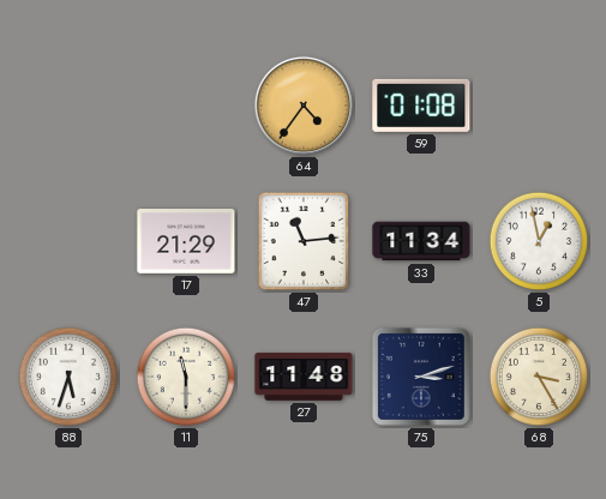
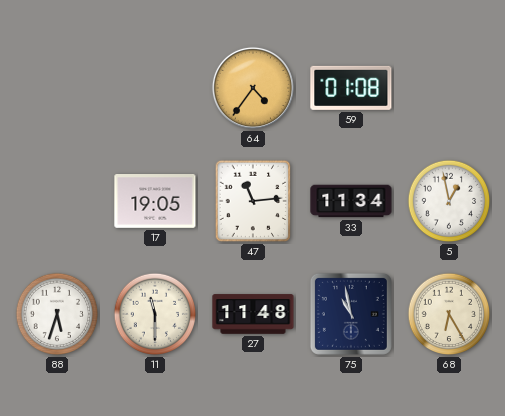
17: 21:29 -> 19:05
75: 3:12 -> 10:58
68: 3:25 -> 6:25
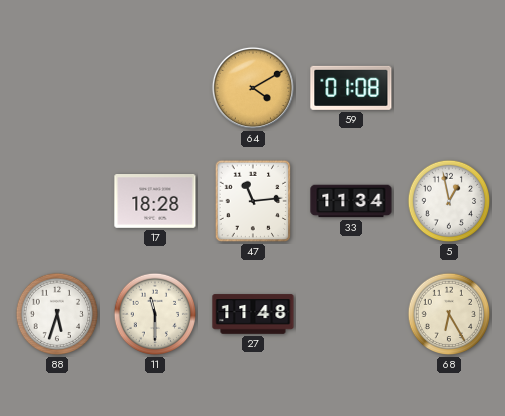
64: 4:36 -> 4:10
17: 19:05 -> 18:28
75: 10:58 -> none
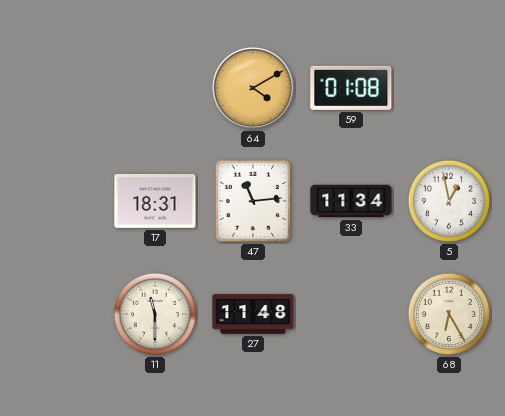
17: 18:28 -> 18:31
88: 5:33 -> none
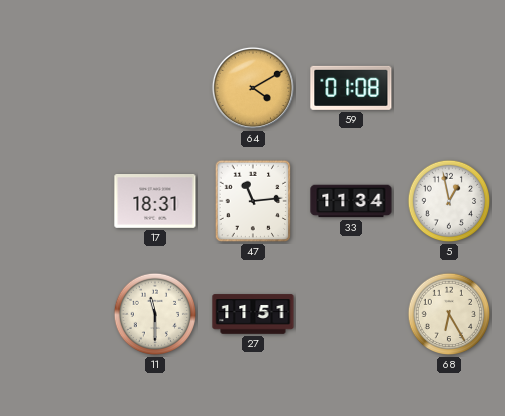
27: 11:48 -> 11:51
